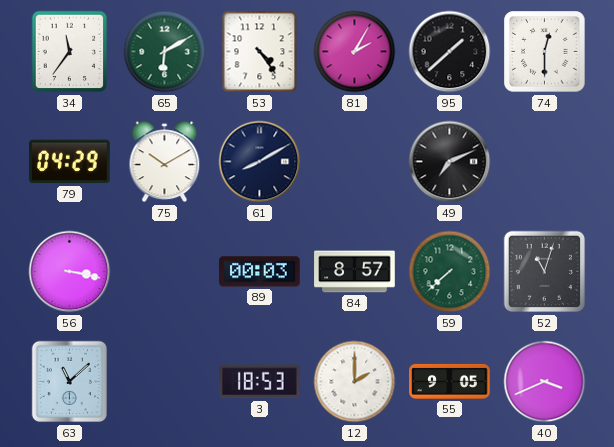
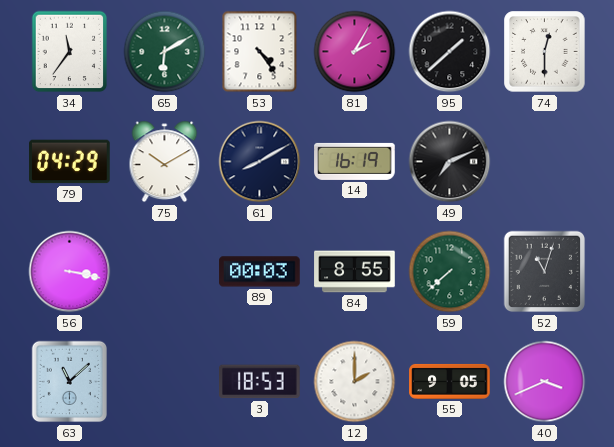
14: none -> 16:19
84: 8:57 -> 8:55
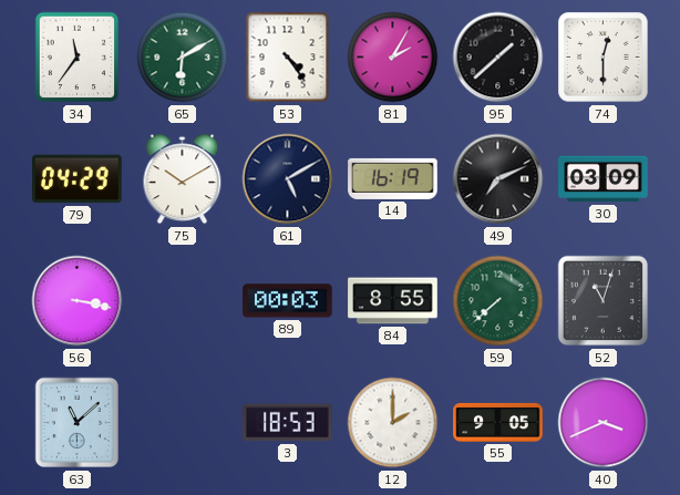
61: 8:10 -> 5:10
30: none -> 03:09
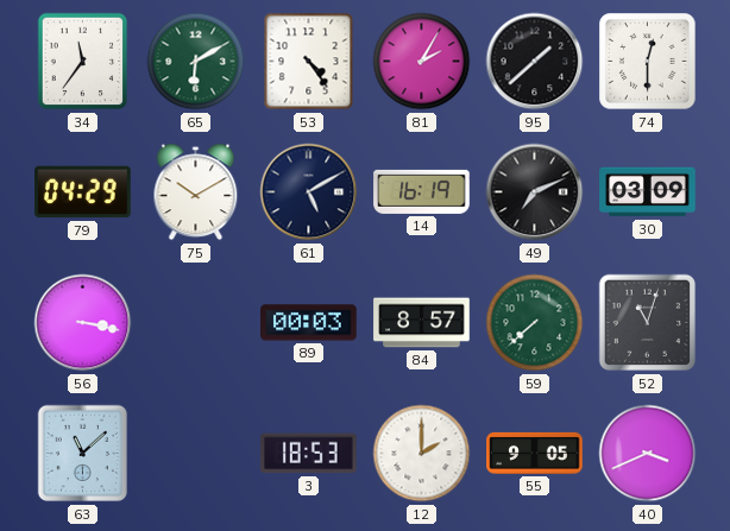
84: 8:55 -> 8:57
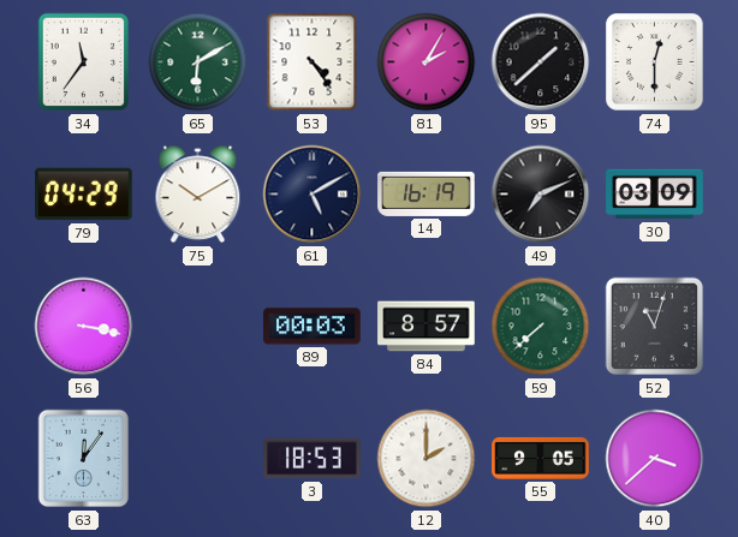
63: 11:08 -> 12:06
40: 3:41 -> 3:38
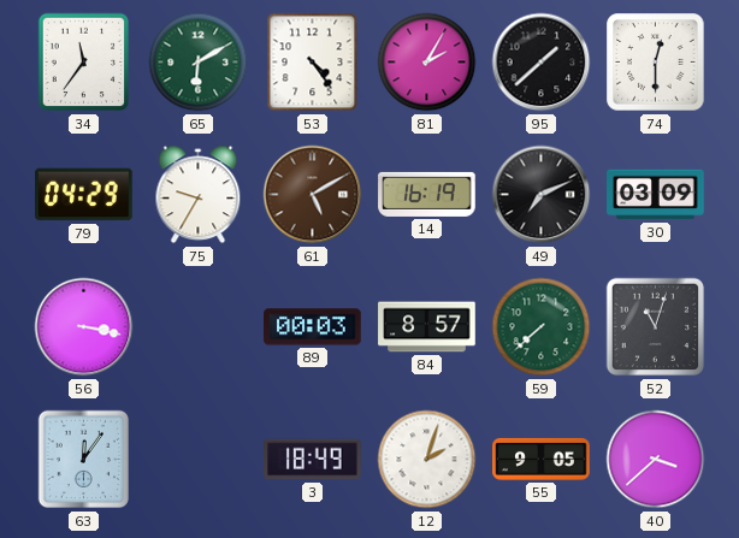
75: 10:10 -> 9:35
61 dial: navy -> brown
3: 18:53 -> 18:49
12: 2:00 -> 2:03
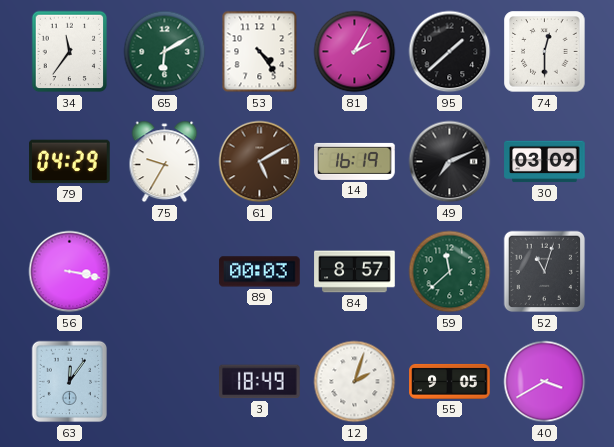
59: 7:38 -> 11:38
40: 3:38 -> 3:40
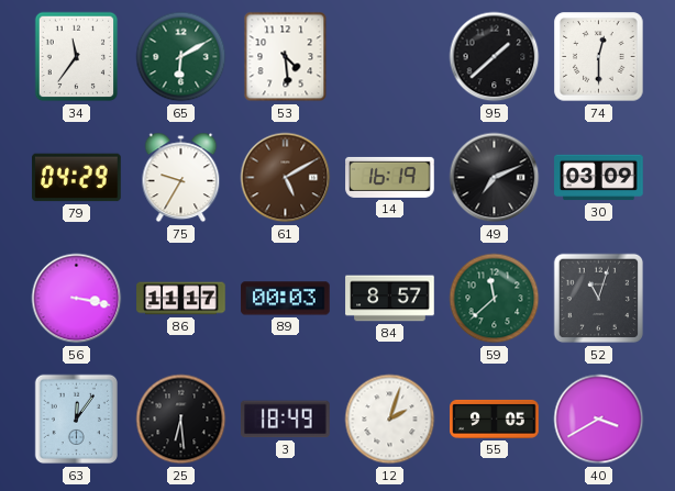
53: 4:24 -> 4:29
81: 2:05 -> none
86: none -> 11:17
25: none -> 6:29
